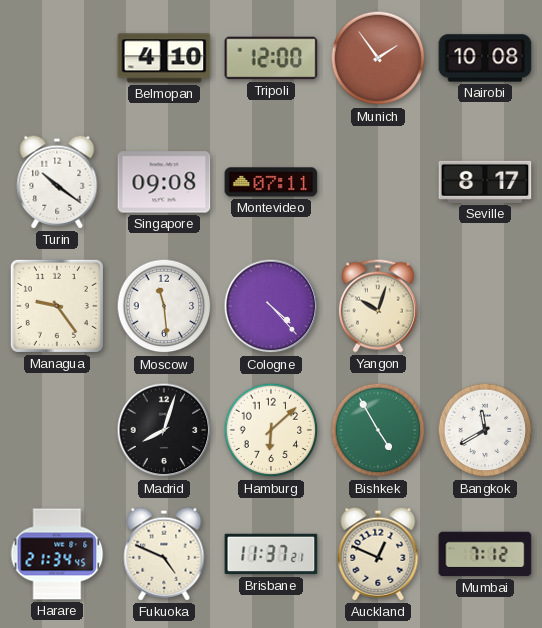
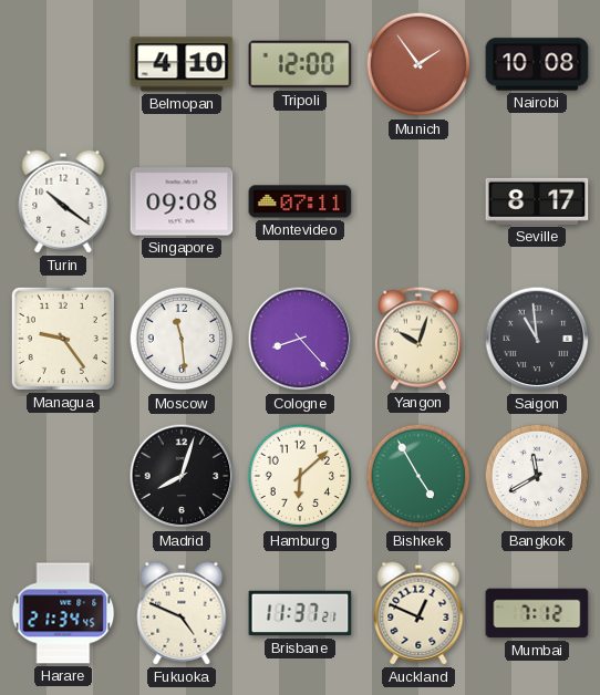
Cologne: 4:23 -> 8:23
Saigon: none -> 10:59
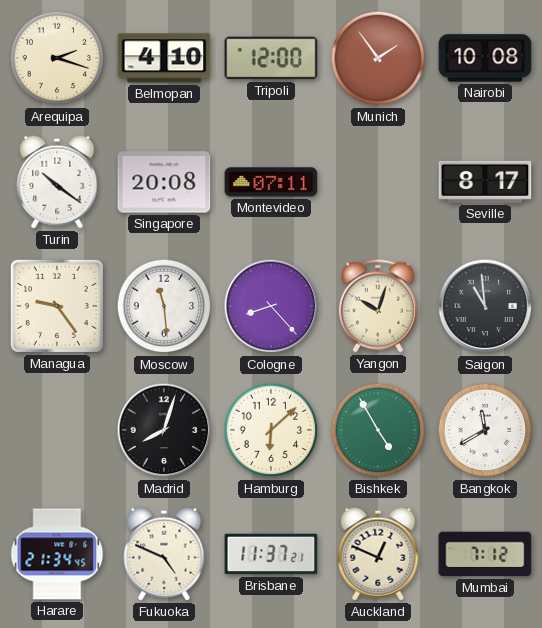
Arequipa: none -> 2:18
Singapore: 09:08 -> 20:08
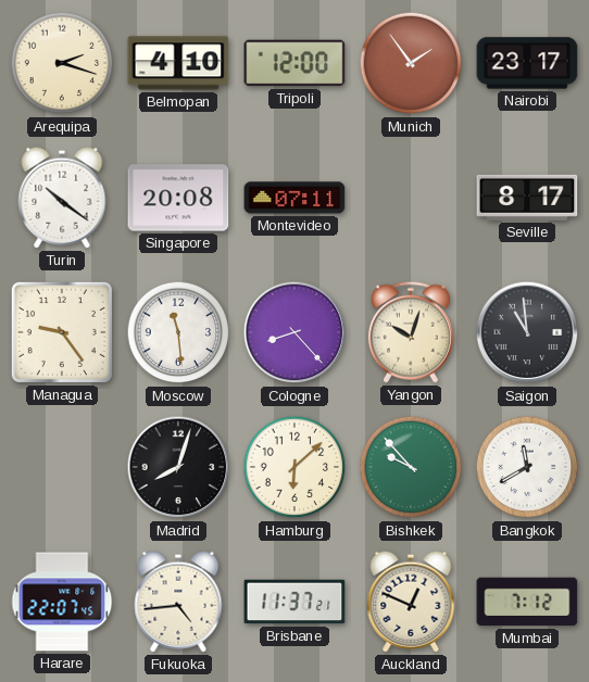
Nairobi: 10:08 -> 23:17
Bishkek: 4:55 -> 9:53
Harare: 21:34 -> 22:07
Fukuoka: 4:49 -> 4:44
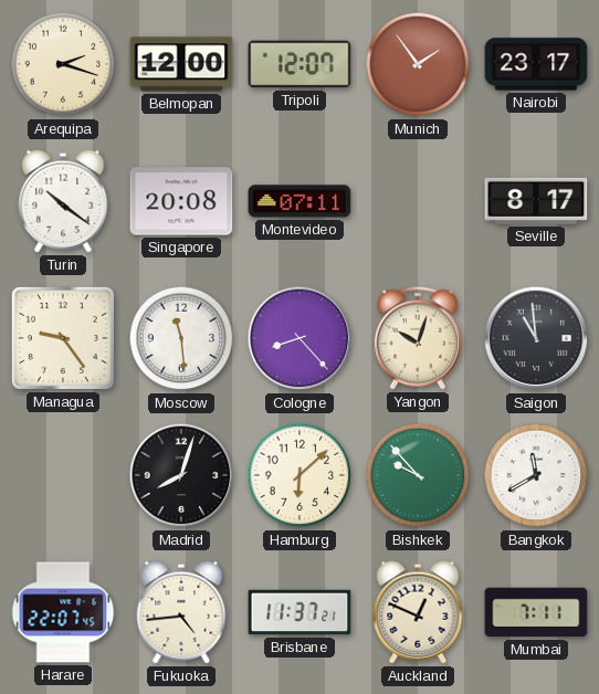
Belmopan: 4:10 -> 12:00
Tripoli: 12:00 -> 12:07
Mumbai: 7:12 -> 7:11
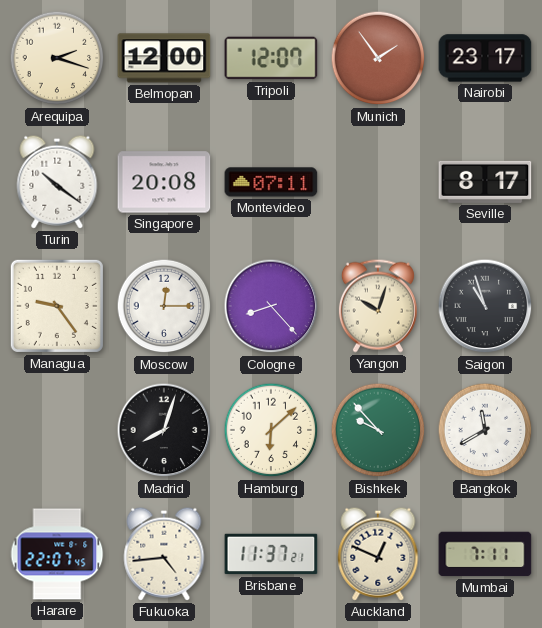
Moscow: 11:29 -> 12:15
Saigon: 10:59 -> 10:57
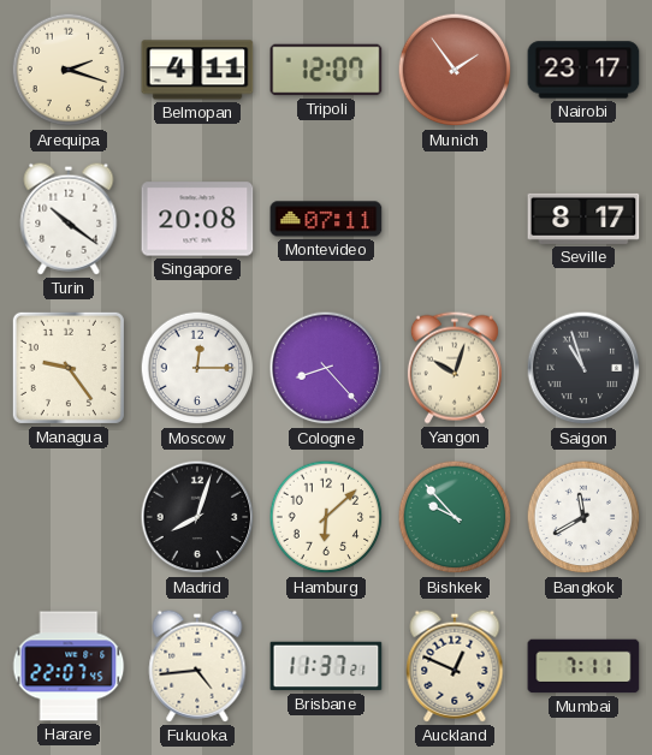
Belmopan: 12:00 -> 4:11
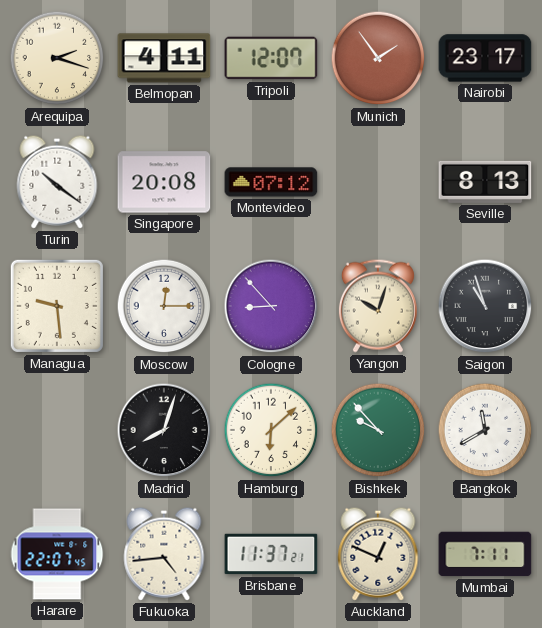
Montevideo: 07:11 -> 07:12
Seville: 8:17 -> 8:13
Managua: 9:24 -> 9:29
Cologne: 8:23 -> 8:53
